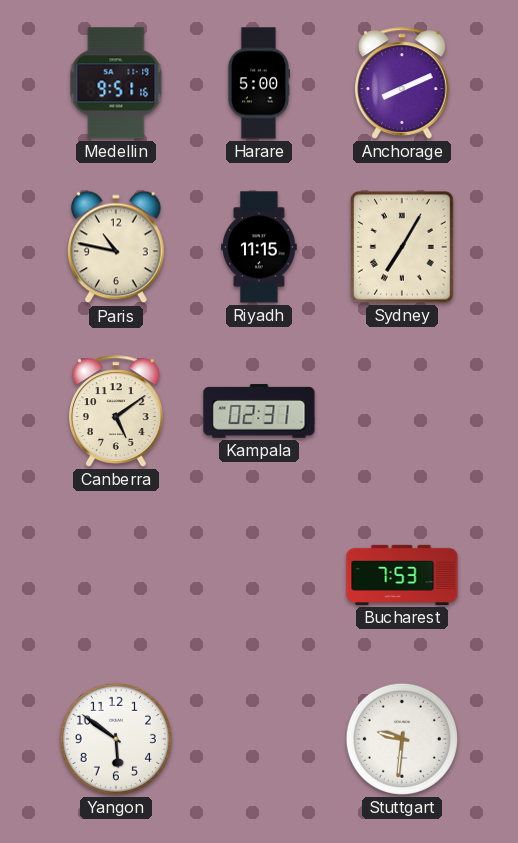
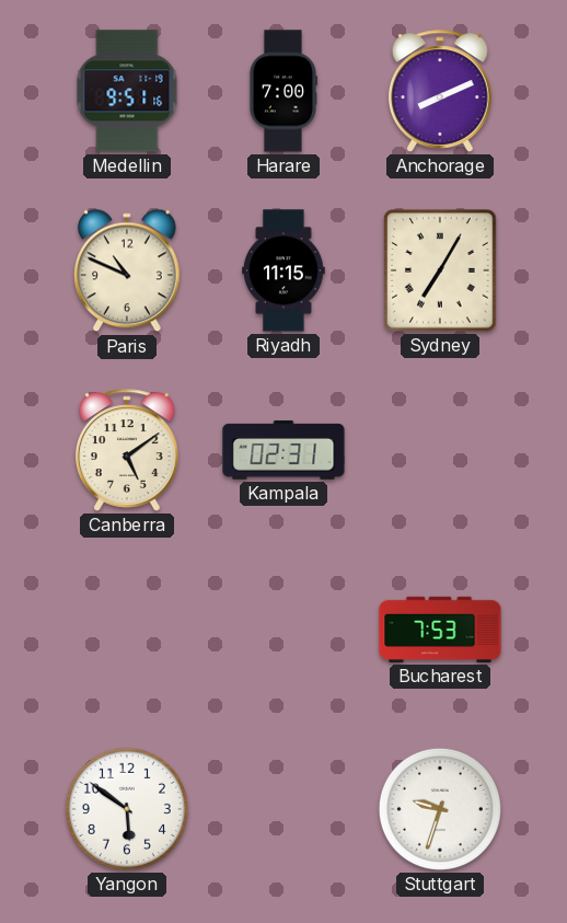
Harare: 5:00 -> 7:00
Paris: 10:47 -> 10:49
Stuttgart: 9:31 -> 9:33
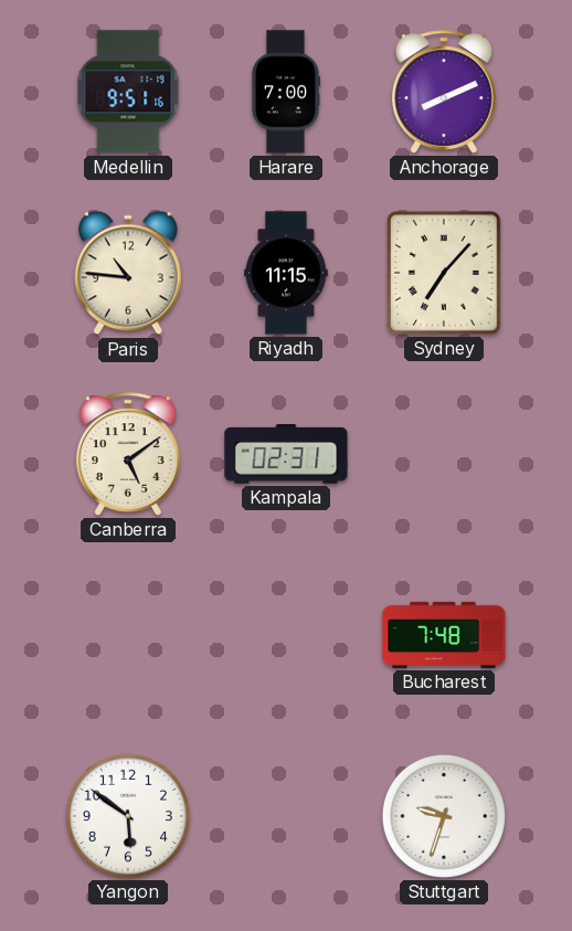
Paris: 10:49 -> 10:46
Sydney: 7:05 -> 7:07
Bucharest: 7:53 -> 7:48
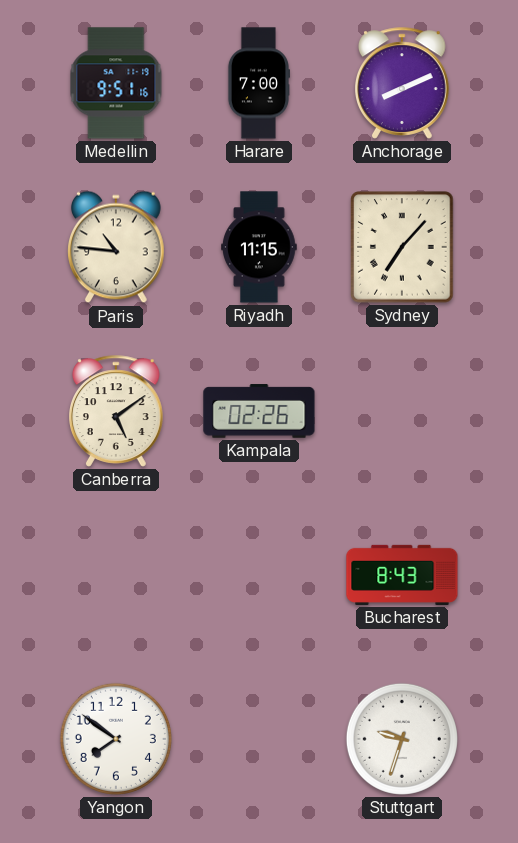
Kampala: 02:31 -> 02:26
Bucharest: 7:48 -> 8:43
Yangon: 5:51 -> 7:51
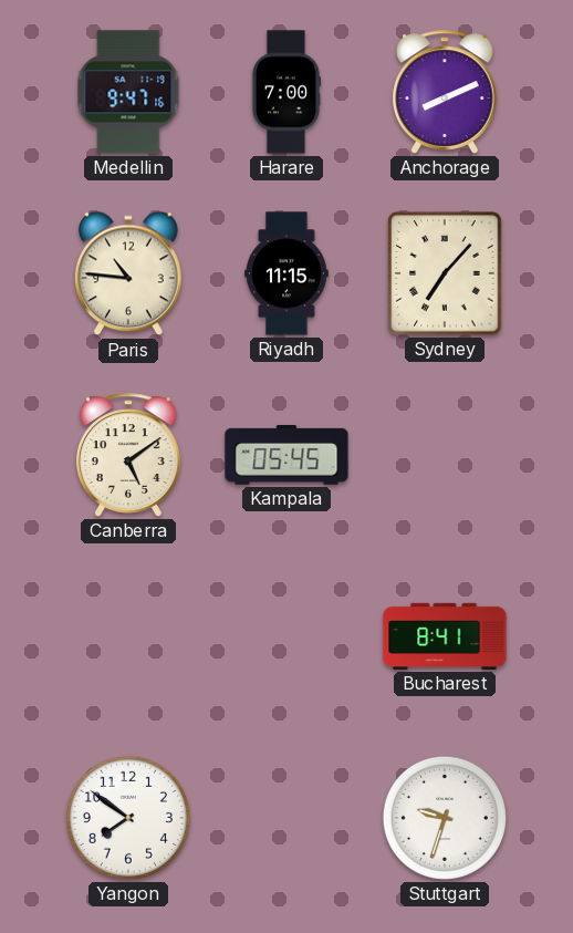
Medellin: 9:51 -> 9:47
Kampala: 02:26 -> 05:45
Bucharest: 8:43 -> 8:41
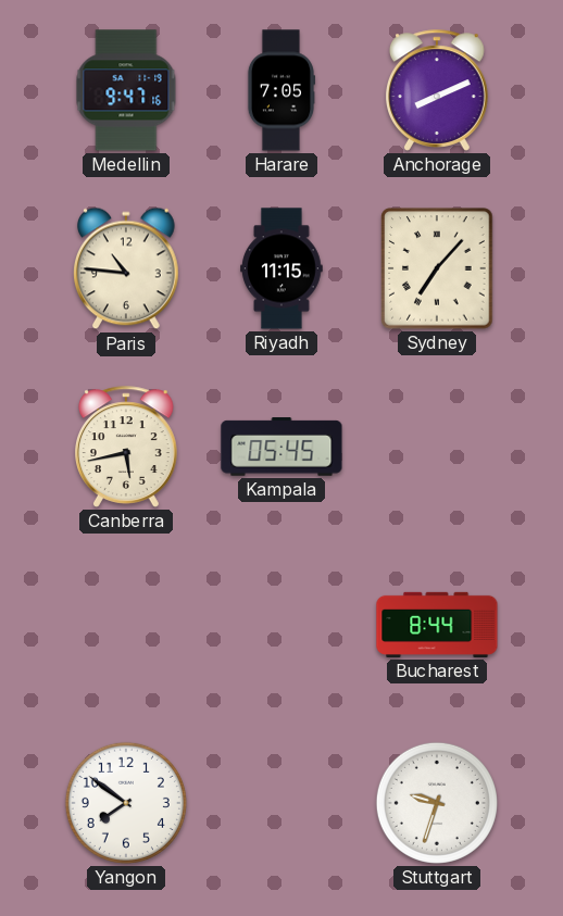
Harare: 7:00 -> 7:05
Canberra: 5:09 -> 5:43
Bucharest: 8:41 -> 8:44
